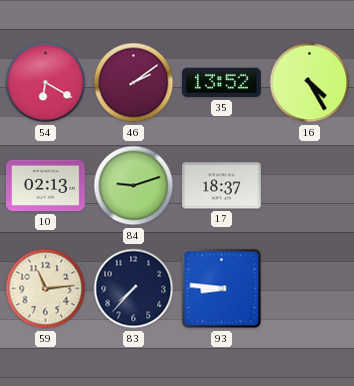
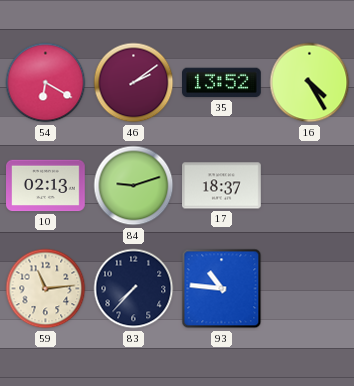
93: 8:46 -> 10:46
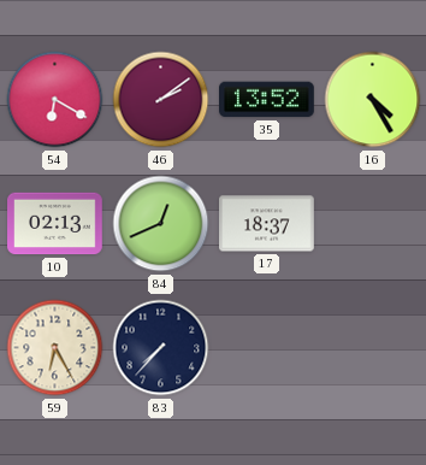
84: 9:12 -> 12:41
59: 11:14 -> 6:25
93: 10:46 -> none
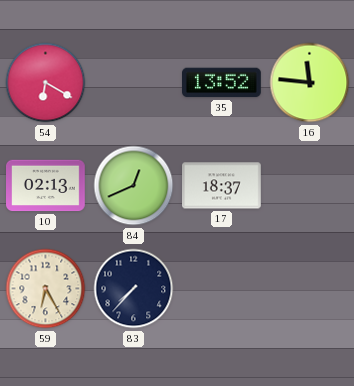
46: 2:09 -> none
16: 4:25 -> 11:46
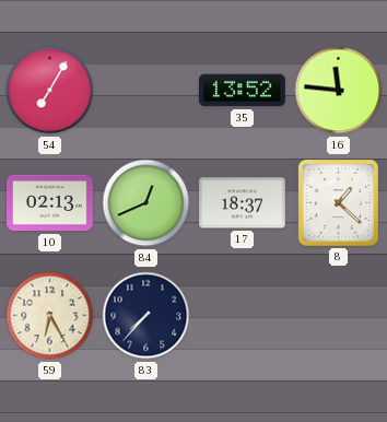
54: 6:20 -> 7:05
8: none -> 1:22
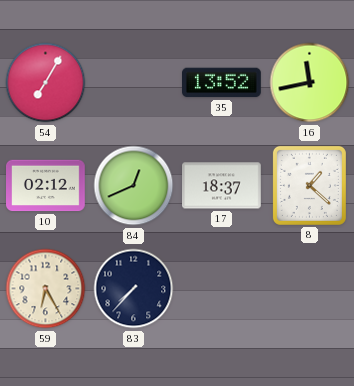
16: 11:46 -> 11:43
10: 02:13 -> 02:12
